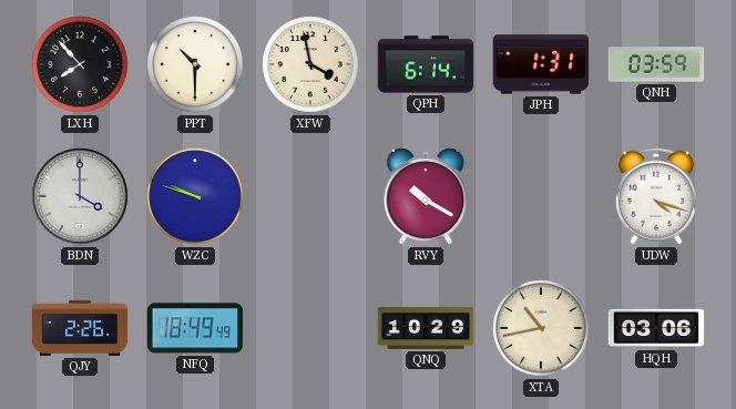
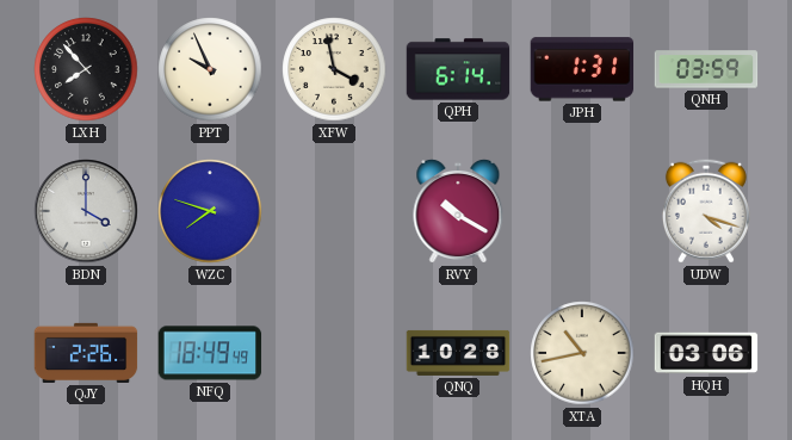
PPT: 10:30 -> 9:56
WZC: 9:48 -> 7:48
QNQ: 10:29 -> 10:28
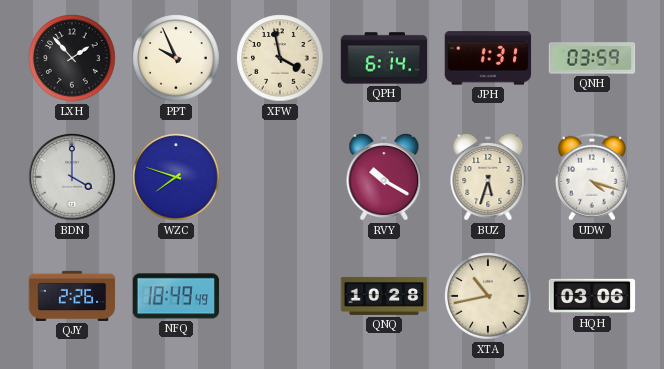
LXH: 7:53 -> 1:53
BUZ: none -> 5:33
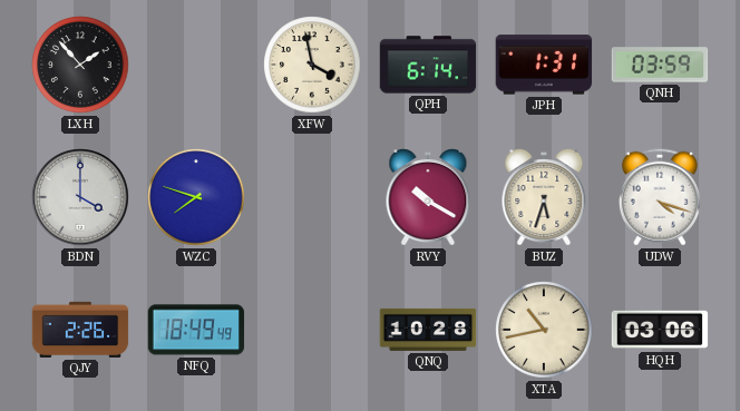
PPT: 9:56 -> none
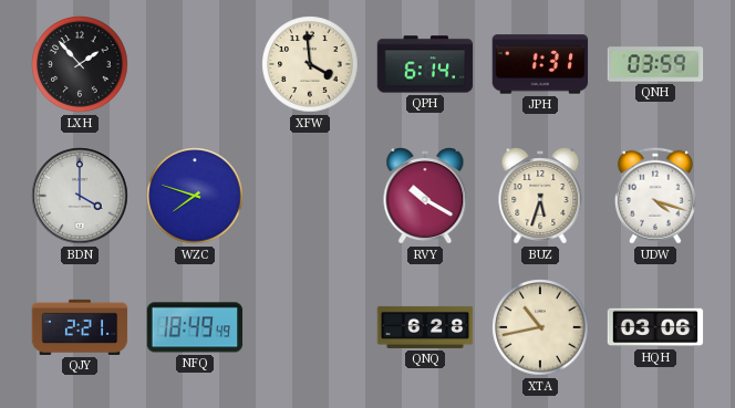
XFW: 3:58 -> 3:59
QJY: 2:26 -> 2:21
QNQ: 10:28 -> 6:28
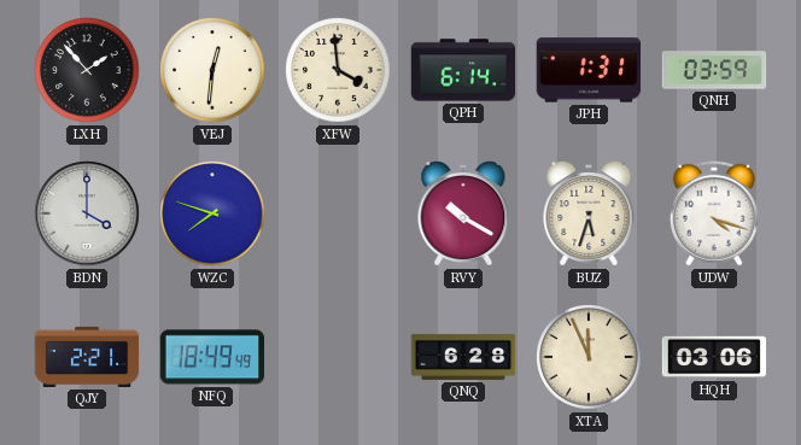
VEJ: none -> 12:31
XTA: 10:43 -> 11:56
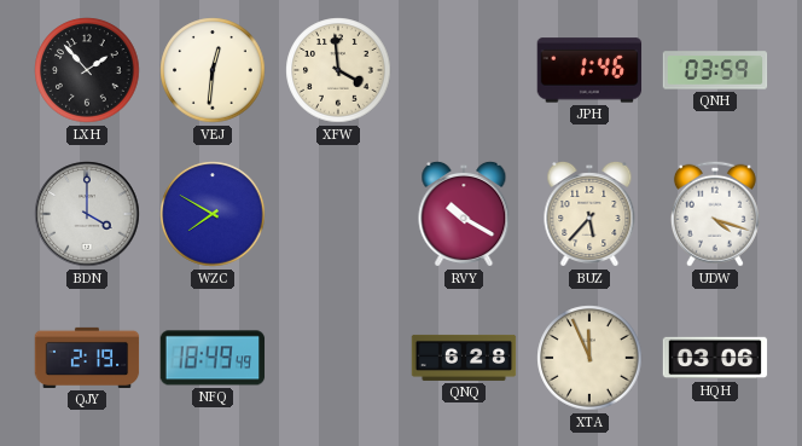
QPH: 6:14 -> none
JPH: 1:31 -> 1:46
WZC: 7:48 -> 7:50
BUZ: 5:33 -> 5:37
QJY: 2:21 -> 2:19
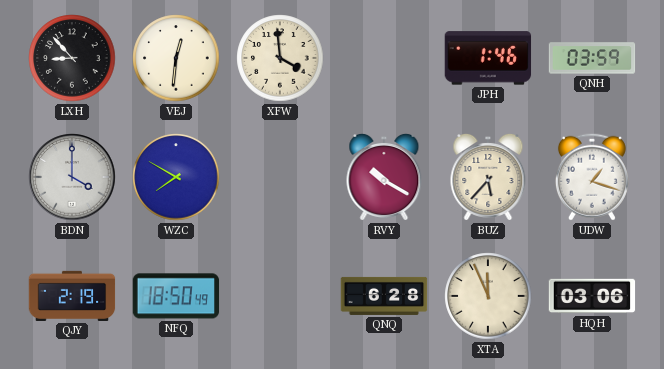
LXH: 1:53 -> 8:53
UDW: 4:18 -> 1:18
NFQ: 18:49 -> 18:50
